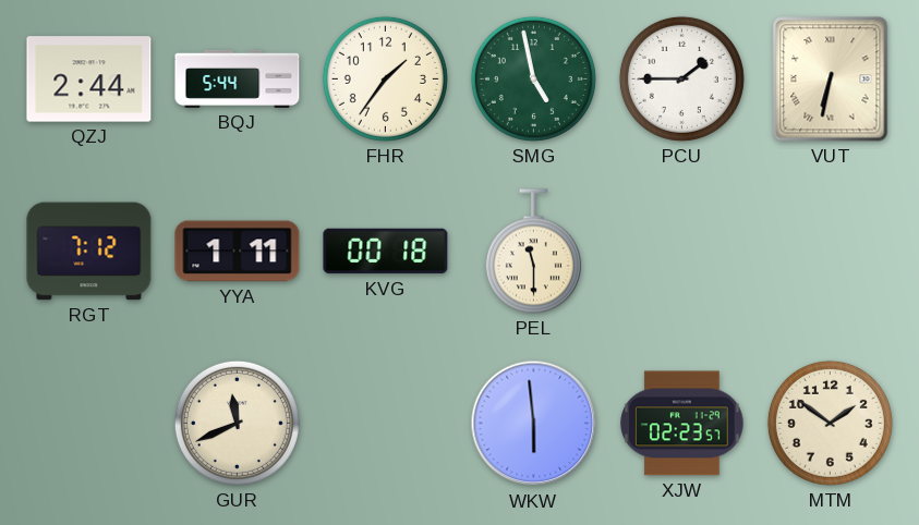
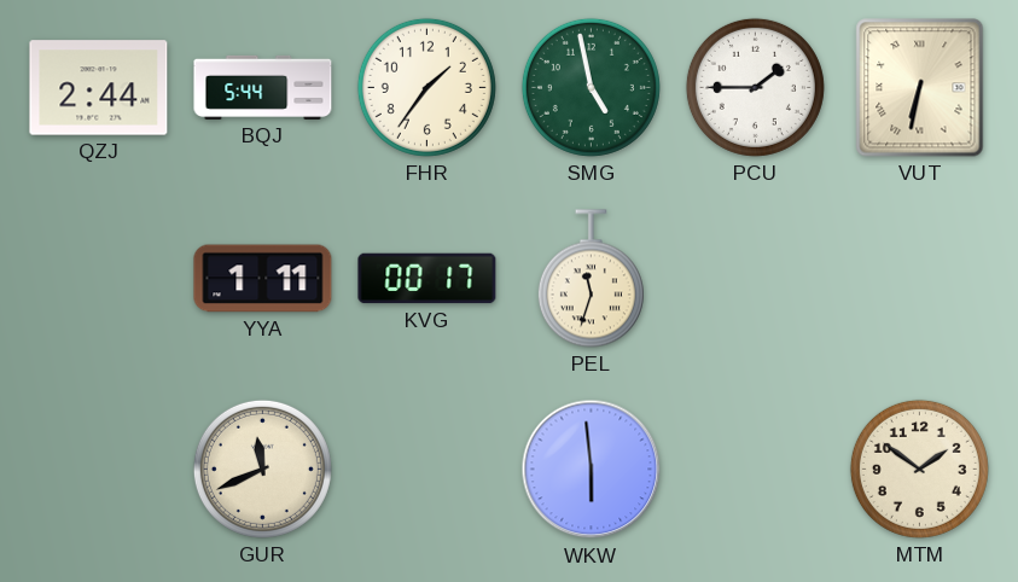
RGT: 7:12 -> none
KVG: 00:18 -> 00:17
PEL: 11:30 -> 11:33
XJW: 02:23 -> none
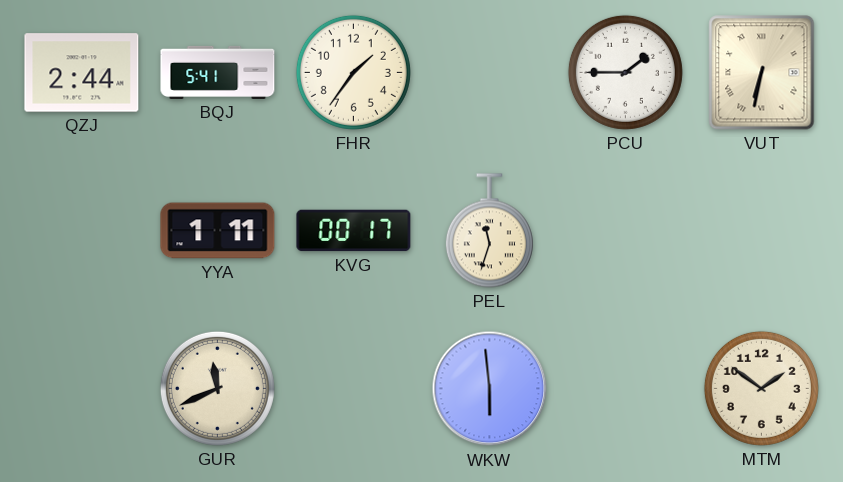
BQJ: 5:44 -> 5:41
SMG: 4:58 -> none
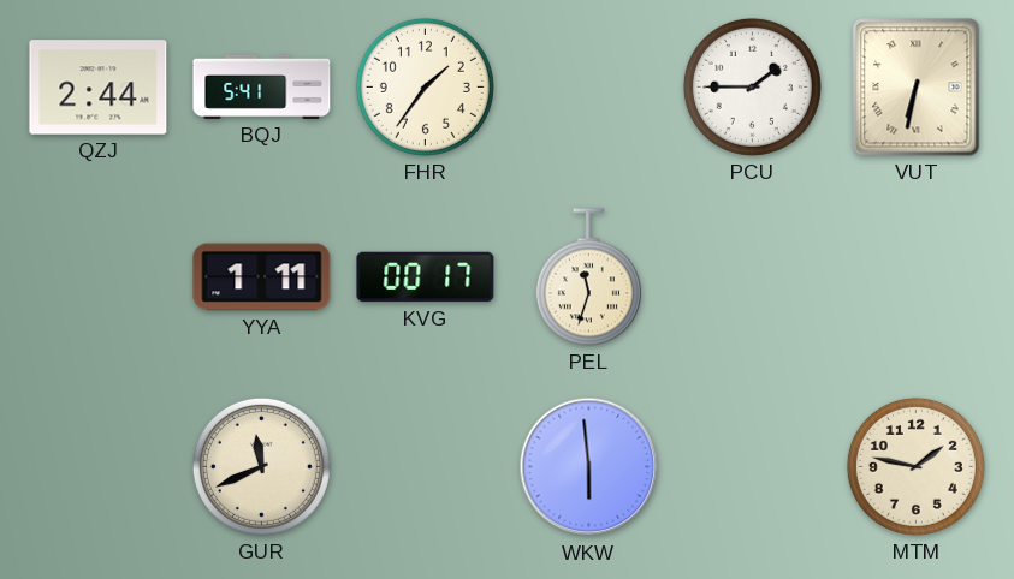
MTM: 1:51 -> 1:47
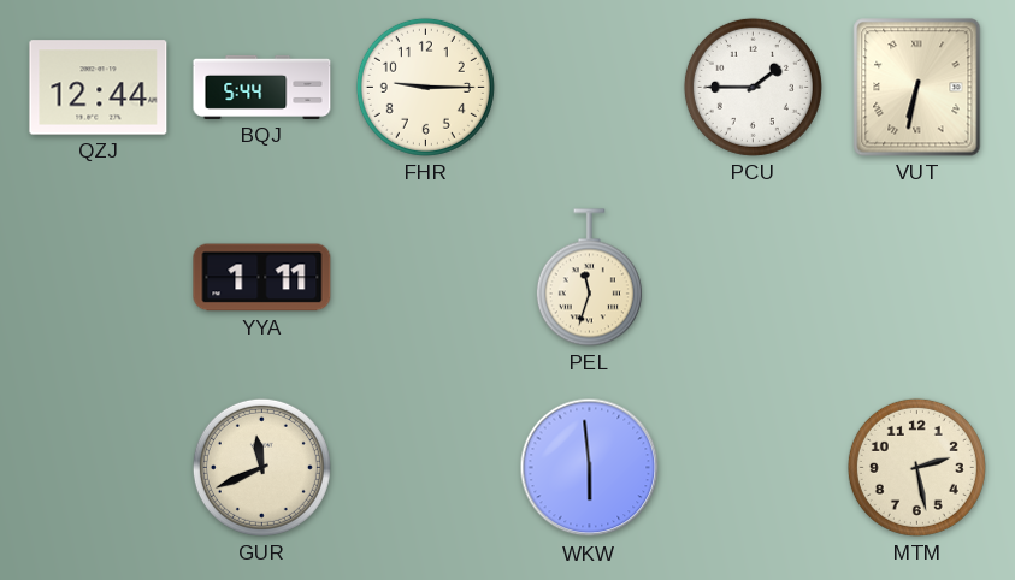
QZJ: 2:44 -> 12:44
BQJ: 5:41 -> 5:44
FHR: 1:36 -> 9:15
KVG: 00:17 -> none
MTM: 1:47 -> 2:28
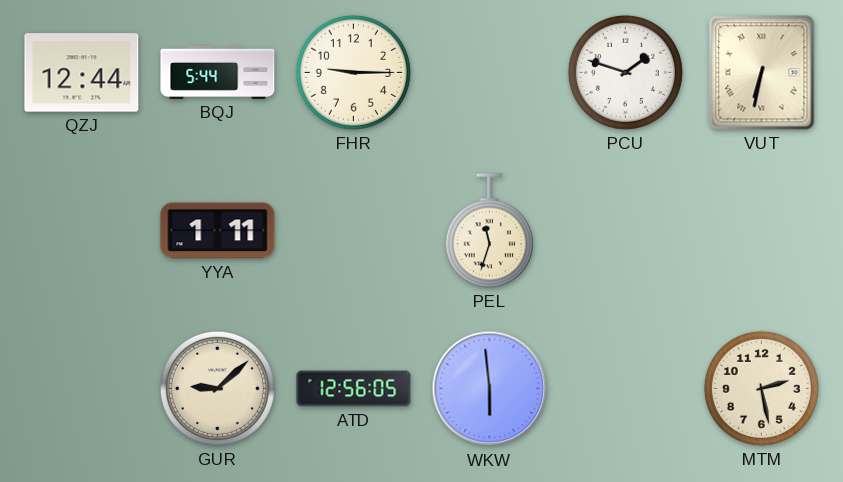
PCU: 1:45 -> 1:48
GUR: 11:41 -> 9:08
ATD: none -> 12:56
